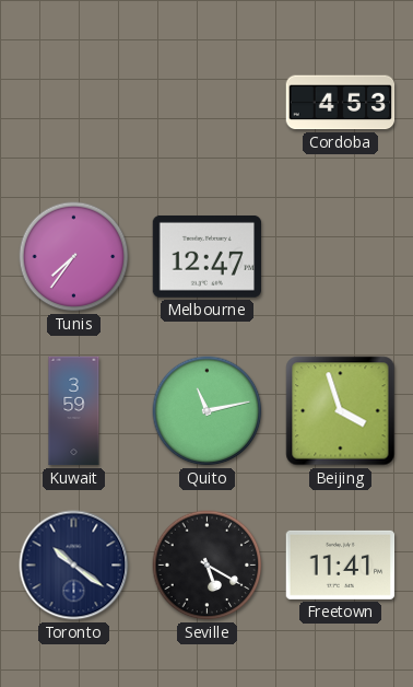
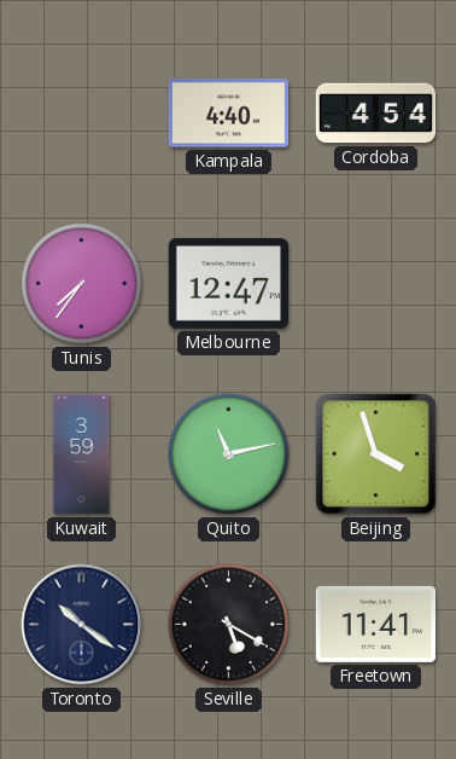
Kampala: none -> 4:40
Cordoba: 4:53 -> 4:54
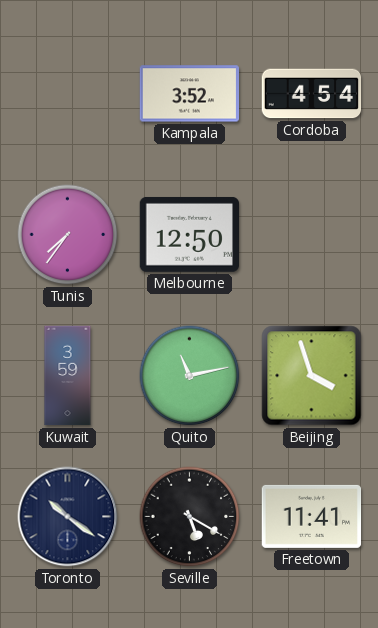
Kampala: 4:40 -> 3:52
Melbourne: 12:47 -> 12:50
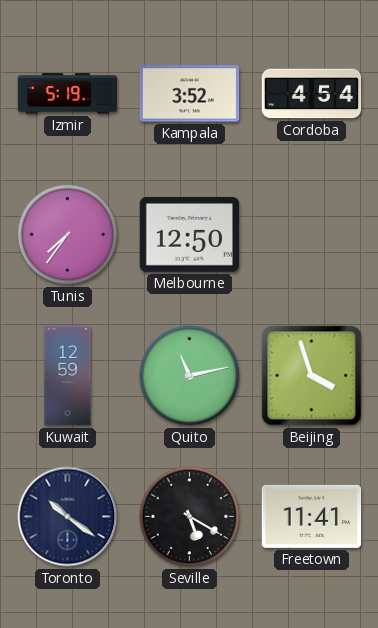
Izmir: none -> 5:19
Kuwait: 3:59 -> 12:59
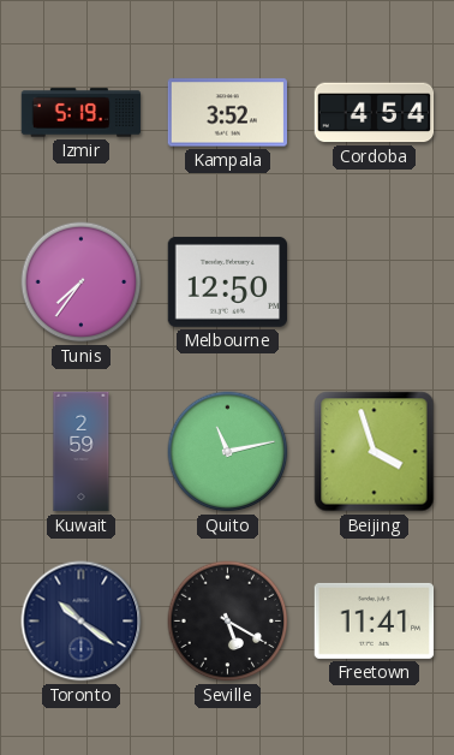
Kuwait: 12:59 -> 2:59
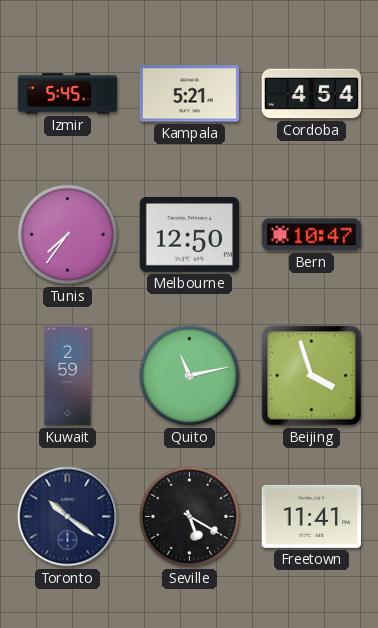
Izmir: 5:19 -> 5:45
Kampala: 3:52 -> 5:21
Bern: none -> 10:47
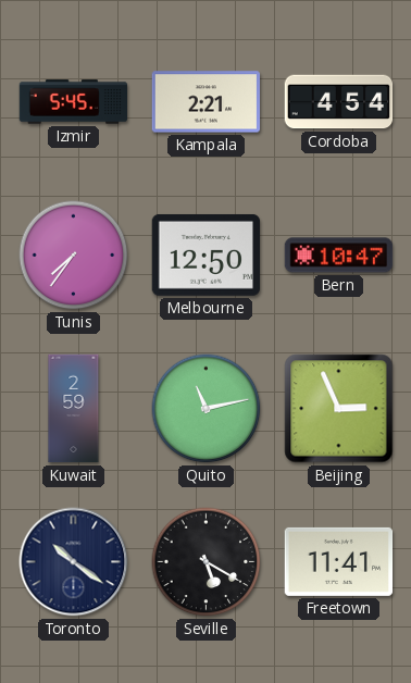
Kampala: 5:21 -> 2:21
Beijing: 3:57 -> 2:56
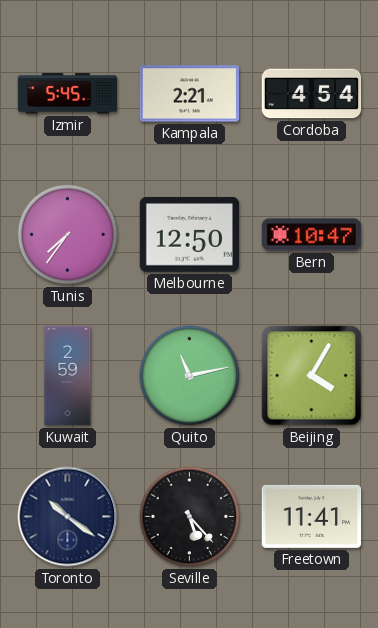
Beijing: 2:56 -> 4:05
Seville: 5:20 -> 5:23
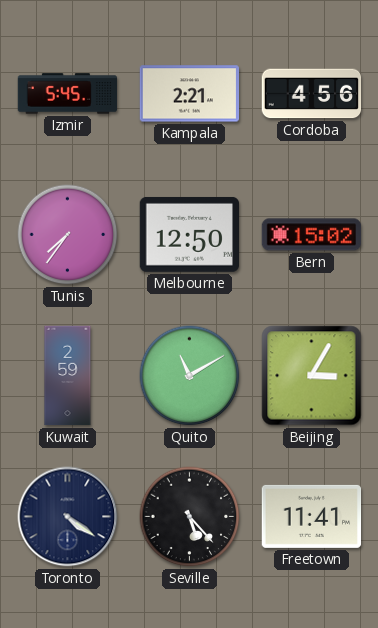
Cordoba: 4:54 -> 4:56
Bern: 10:47 -> 15:02
Quito: 11:13 -> 11:10
Beijing: 4:05 -> 3:05
Toronto: 10:21 -> 4:21
